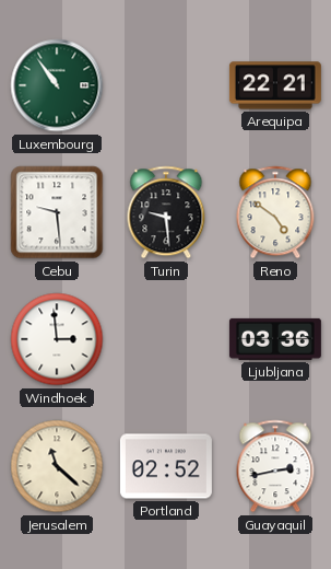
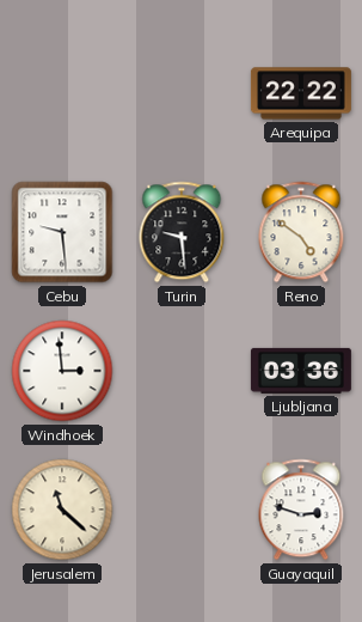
Luxembourg: 10:54 -> none
Arequipa: 22:21 -> 22:22
Portland: 02:52 -> none
Guayaquil: 2:43 -> 2:48
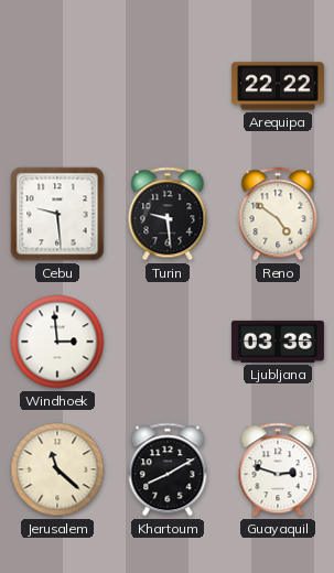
Khartoum: none -> 8:10
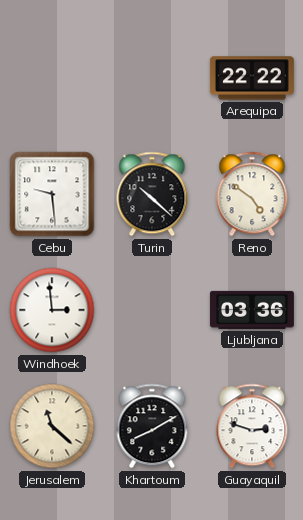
Turin: 9:29 -> 10:22
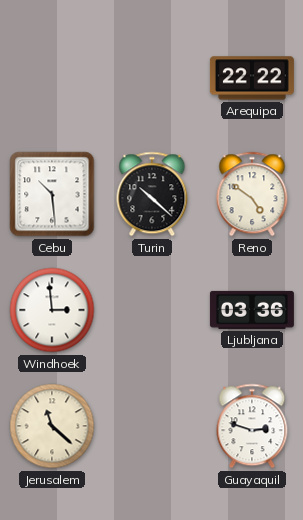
Cebu: 9:29 -> 10:29
Khartoum: 8:10 -> none
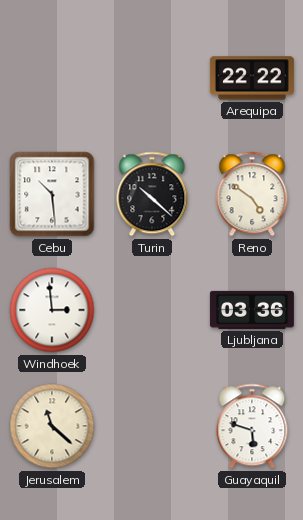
Guayaquil: 2:48 -> 5:48
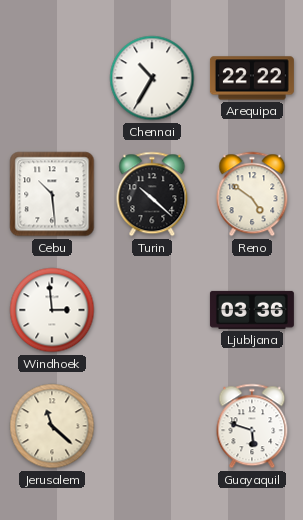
Chennai: none -> 10:35
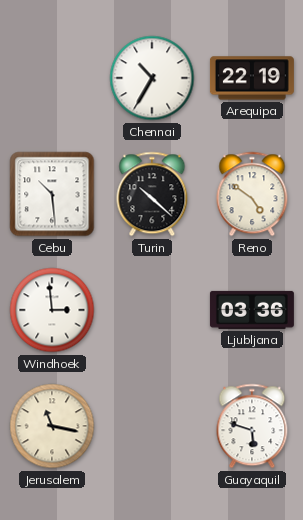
Arequipa: 22:22 -> 22:19
Jerusalem: 11:22 -> 11:17
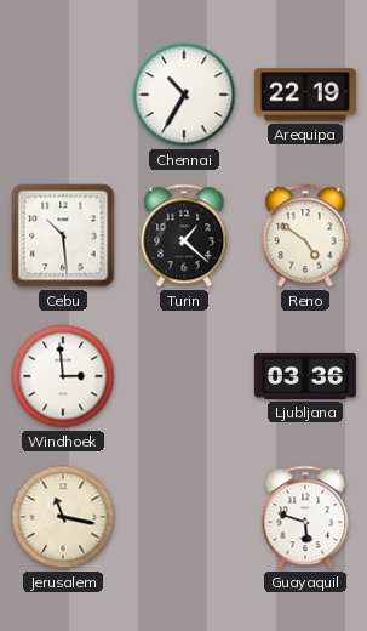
Turin: 10:22 -> 1:22
